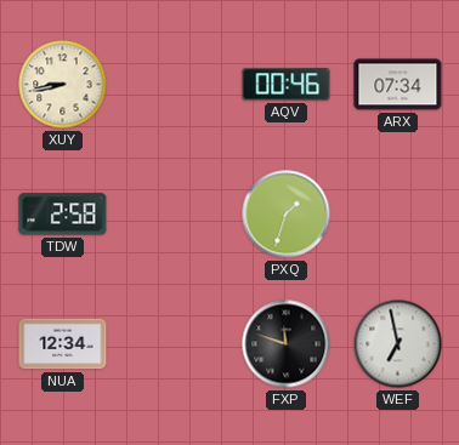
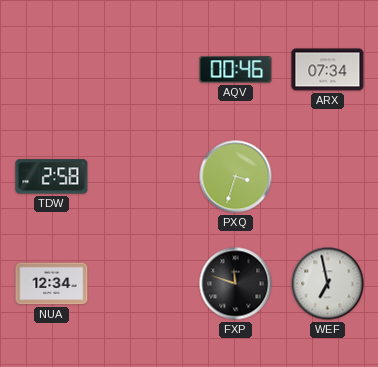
XUY: 8:43 -> none
PXQ: 1:33 -> 3:33
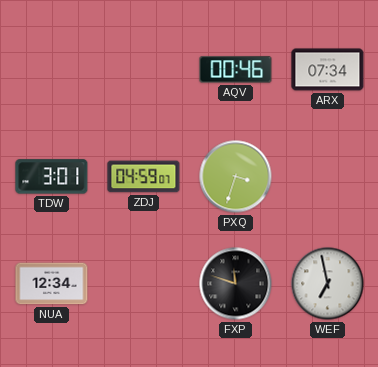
TDW: 2:58 -> 3:01
ZDJ: none -> 04:59
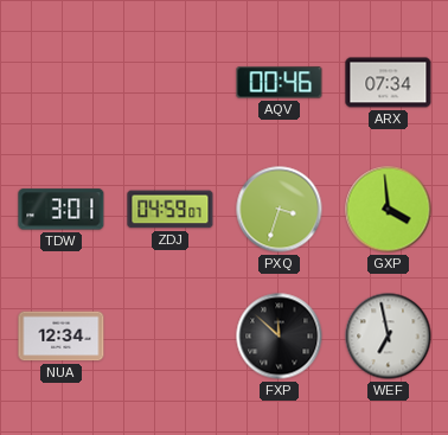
GXP: none -> 3:59
FXP: 11:48 -> 11:52
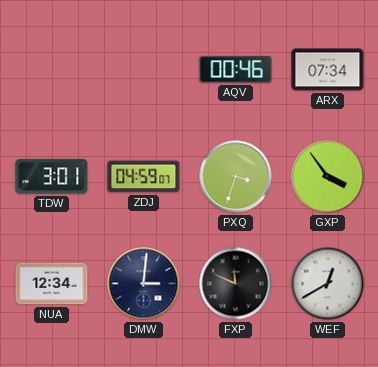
GXP: 3:59 -> 3:54
DMW: none -> 3:01
FXP: 11:52 -> 11:49
WEF: 6:58 -> 12:40
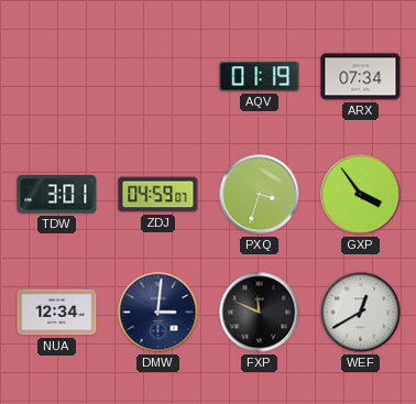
AQV: 00:46 -> 01:19
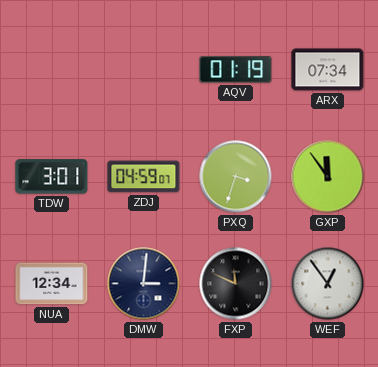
GXP: 3:54 -> 11:54
WEF: 12:40 -> 12:54
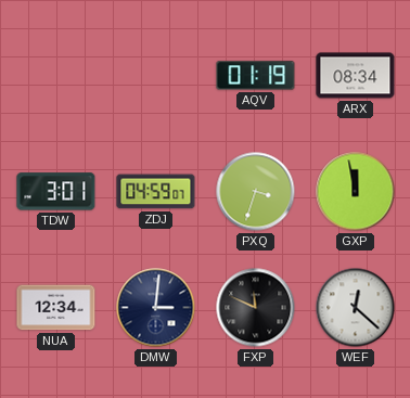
ARX: 07:34 -> 08:34
GXP: 11:54 -> 11:58
WEF: 12:54 -> 12:22
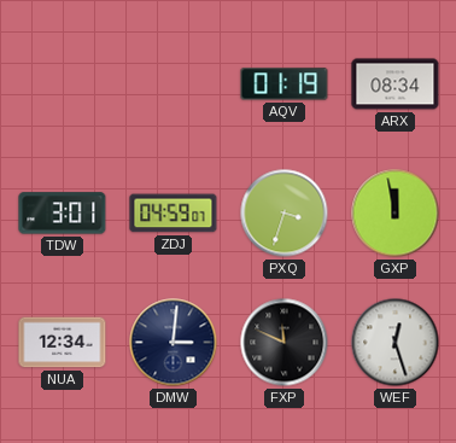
WEF: 12:22 -> 12:27
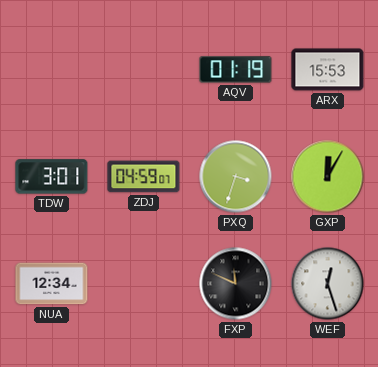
ARX: 08:34 -> 15:53
GXP: 11:58 -> 12:05
DMW: 3:01 -> none
